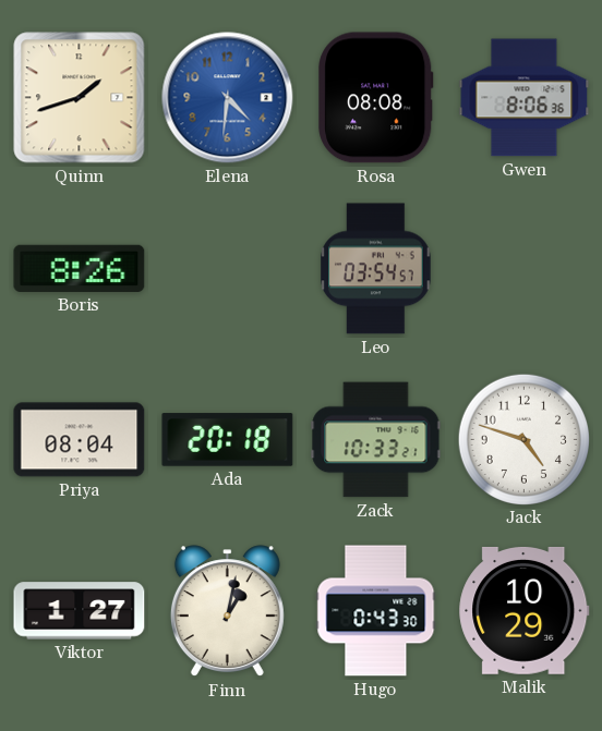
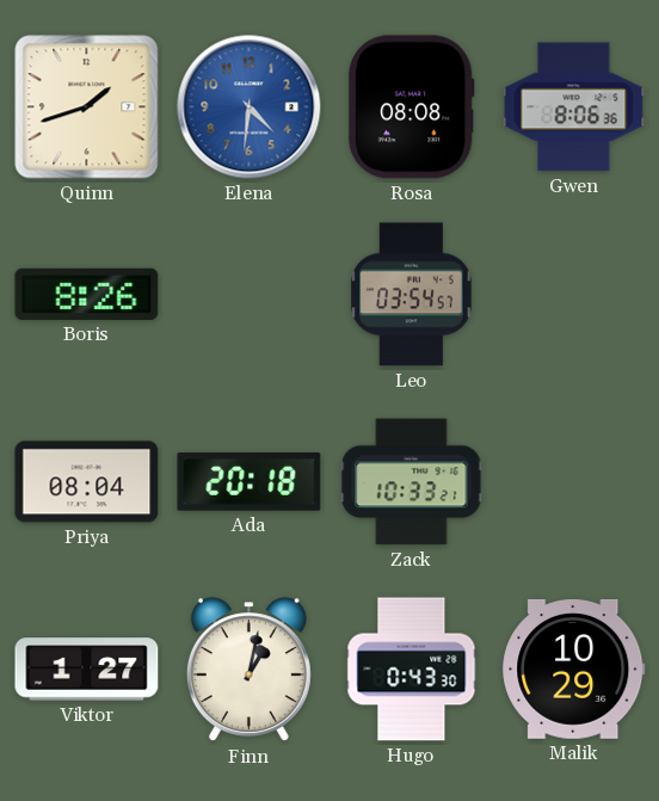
Jack: 4:48 -> none
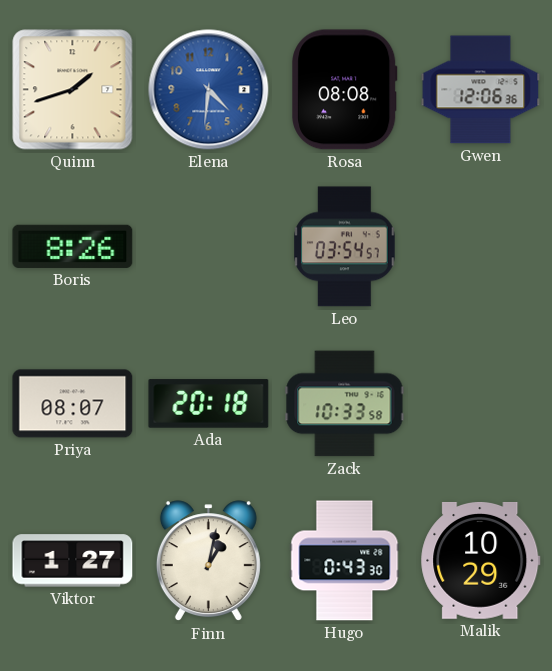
Gwen: 8:06 -> 12:06
Priya: 08:04 -> 08:07
Zack: 10:33:21 -> 10:33:58
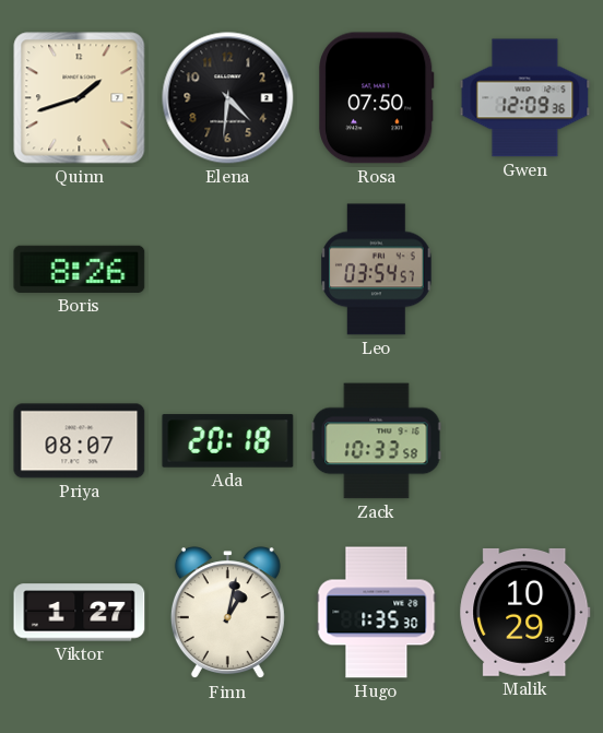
Elena dial: blue -> black
Rosa: 08:08 -> 07:50
Gwen: 12:06 -> 12:09
Hugo: 0:43 -> 1:35
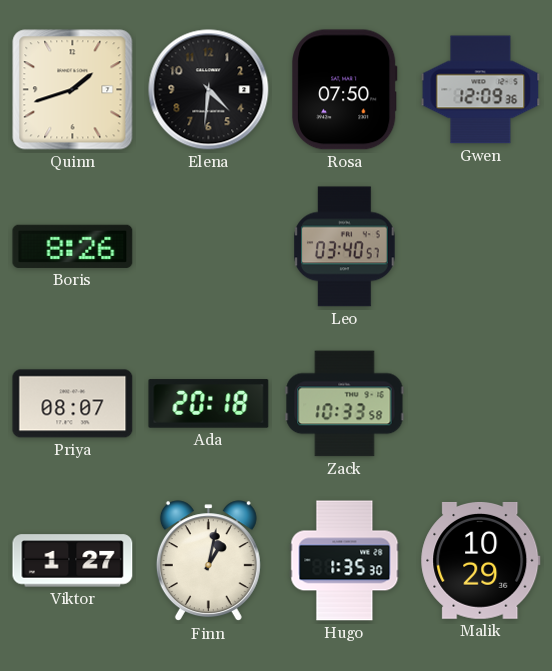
Leo: 03:54 -> 03:40
